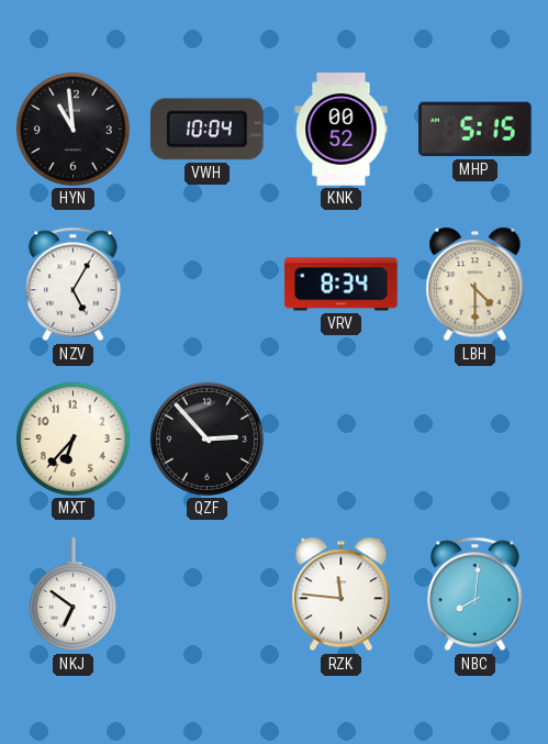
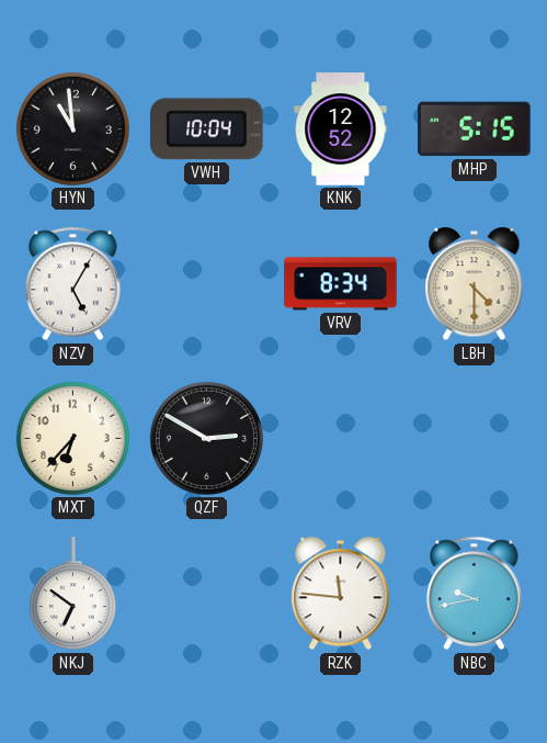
KNK: 00:52 -> 12:52
QZF: 2:53 -> 2:50
NBC: 8:01 -> 9:43
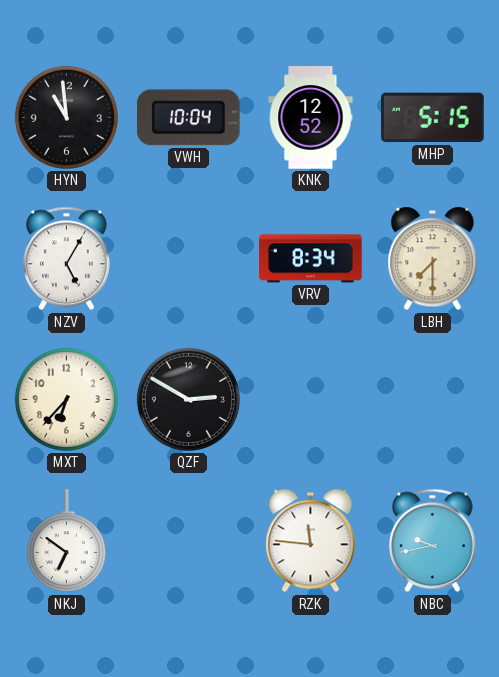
LBH: 4:30 -> 7:30
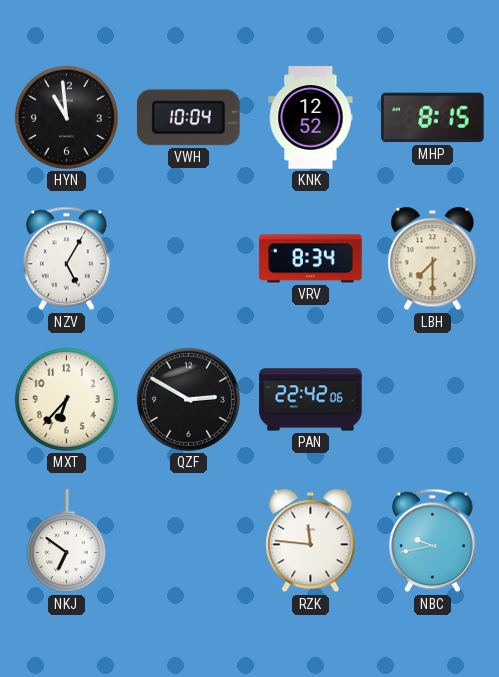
MHP: 5:15 -> 8:15
PAN: none -> 22:42
